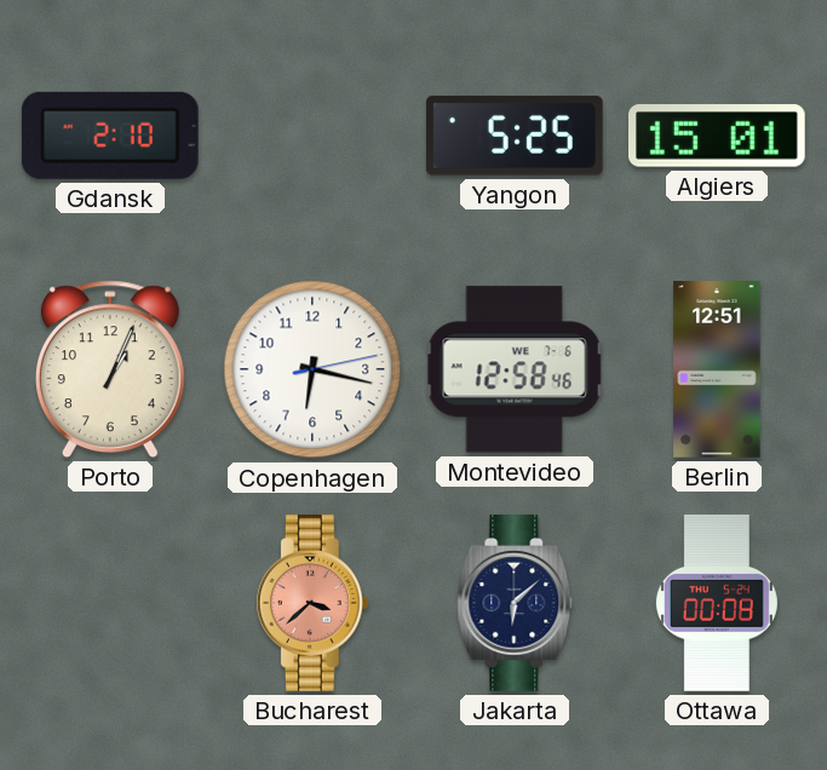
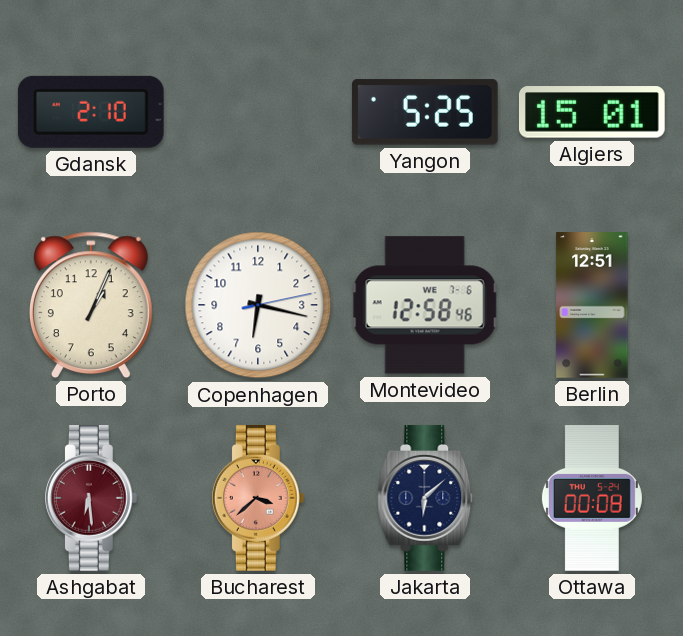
Ashgabat: none -> 6:29
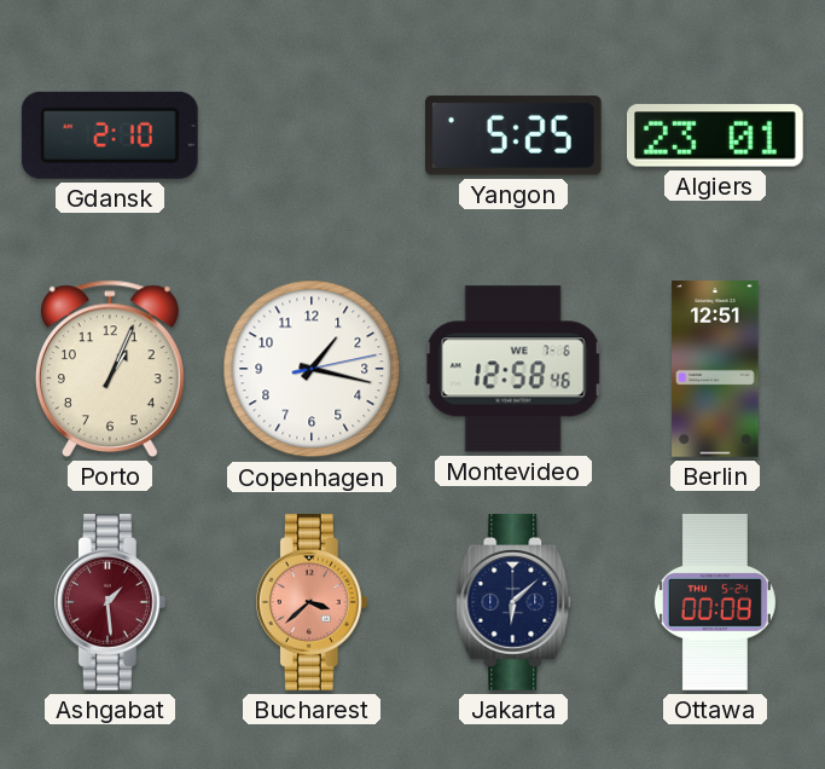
Algiers: 15:01 -> 23:01
Copenhagen: 6:17 -> 1:17
Ashgabat: 6:29 -> 1:29
